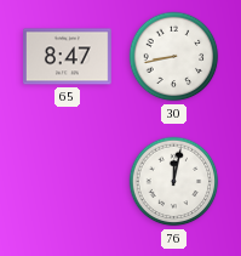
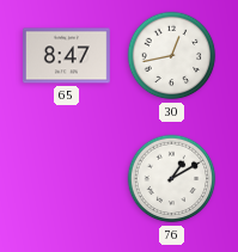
30: 8:43 -> 12:43
76: 12:02 -> 1:10
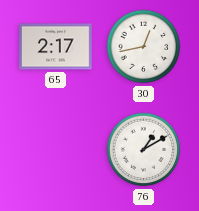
65: 8:47 -> 2:17
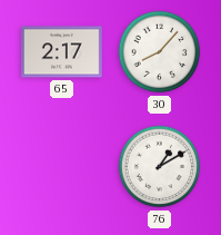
30: 12:43 -> 8:07
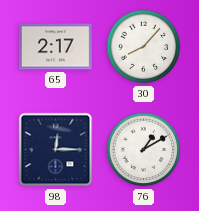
98: none -> 12:15
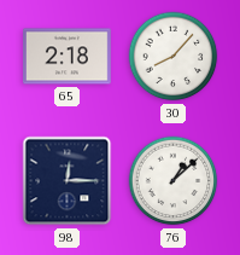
65: 2:17 -> 2:18
76: 1:10 -> 1:08
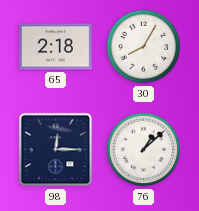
30: 8:07 -> 8:05
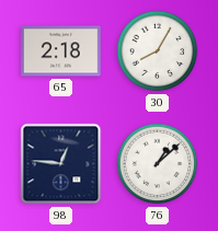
98: 12:15 -> 12:46
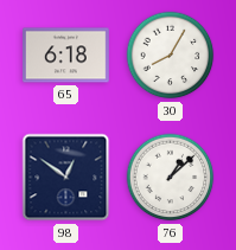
65: 2:18 -> 6:18
98: 12:46 -> 12:51
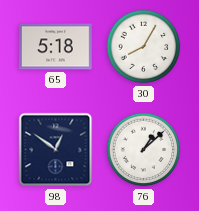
65: 6:18 -> 5:18
